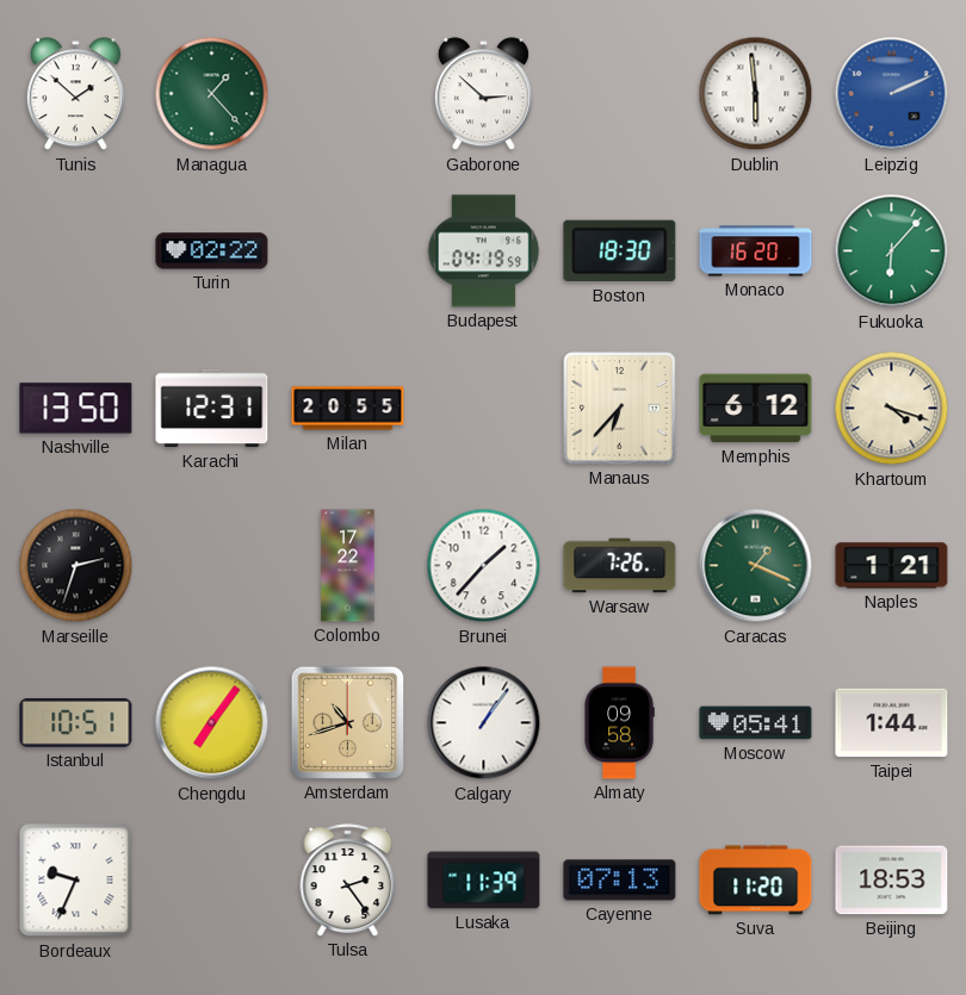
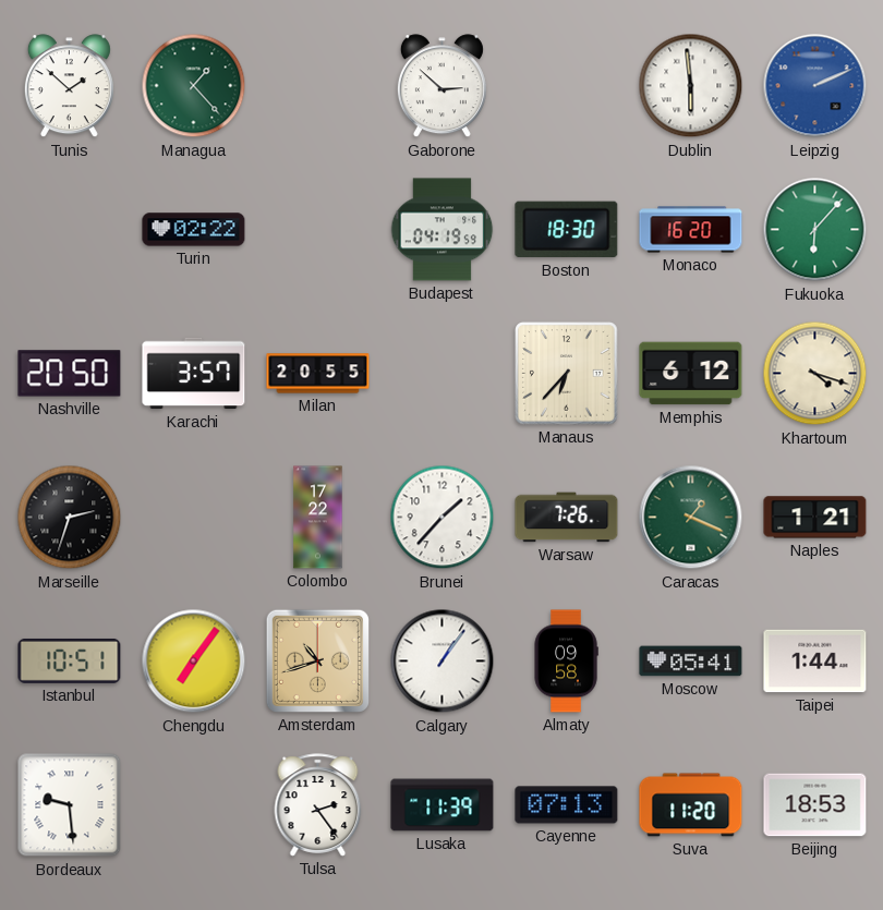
Nashville: 13:50 -> 20:50
Karachi: 12:31 -> 3:57
Bordeaux: 9:34 -> 9:29
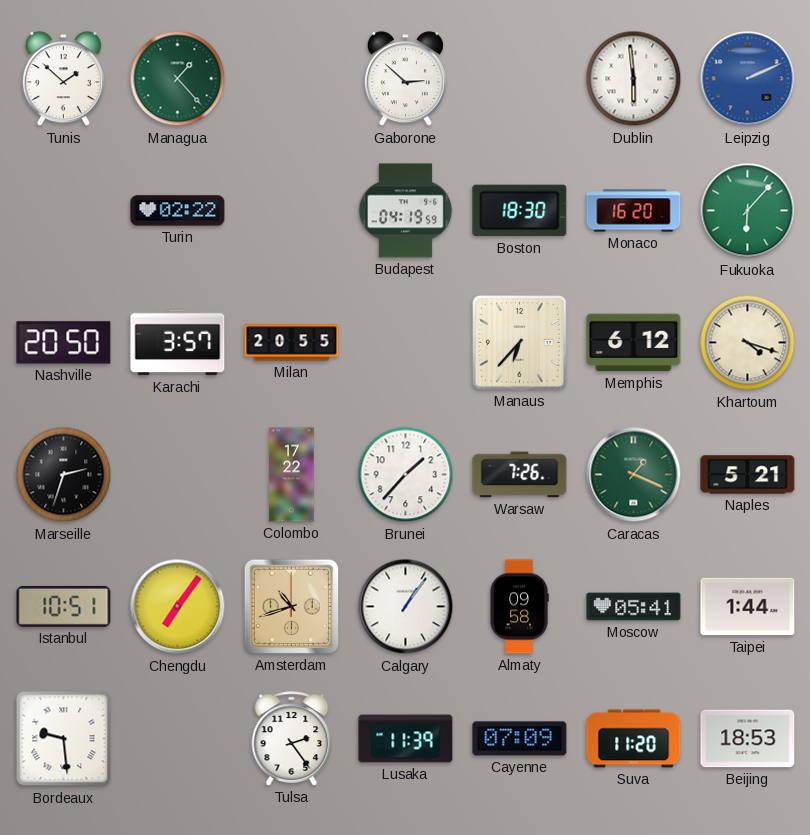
Naples: 1:21 -> 5:21
Cayenne: 07:13 -> 07:09
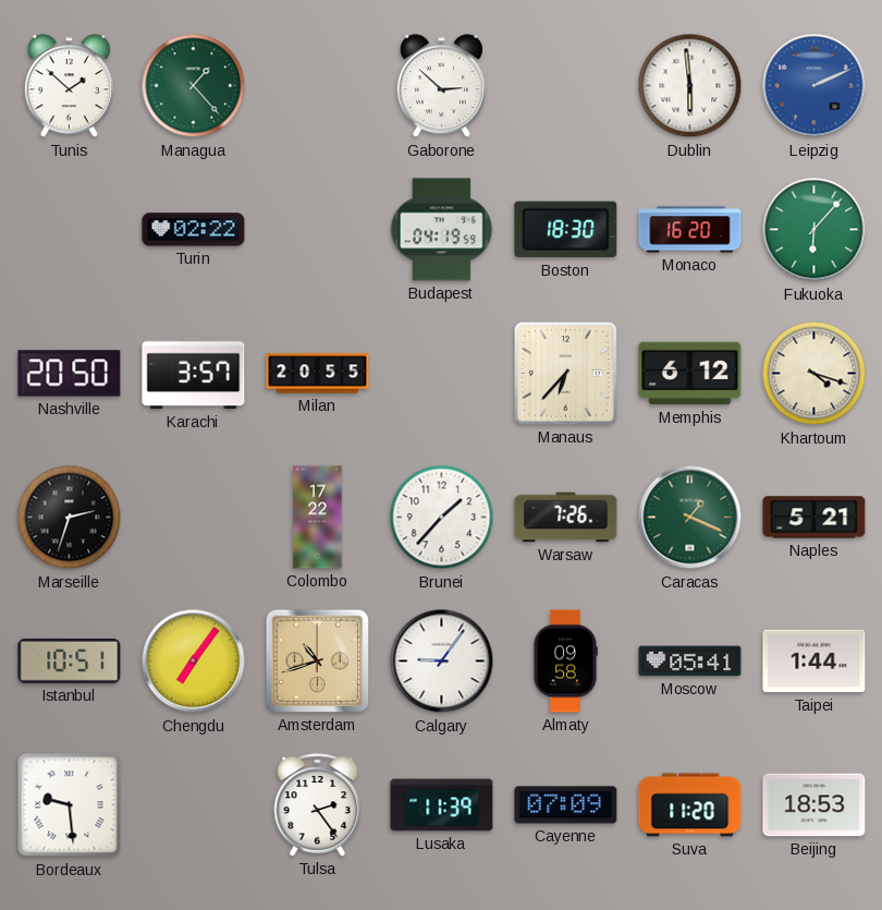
Calgary: 1:06 -> 9:06
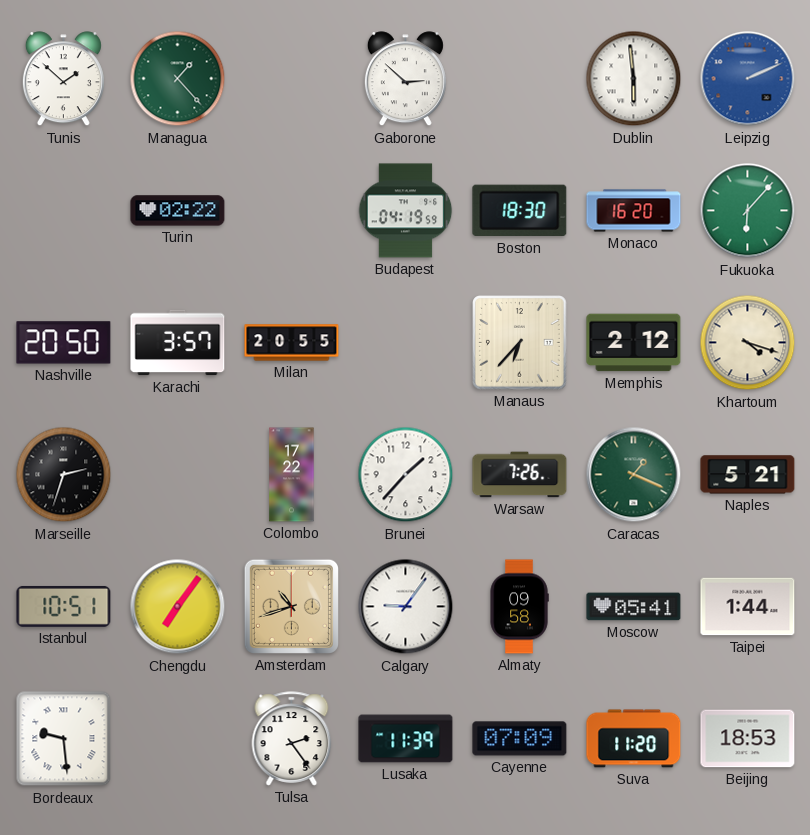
Memphis: 6:12 -> 2:12
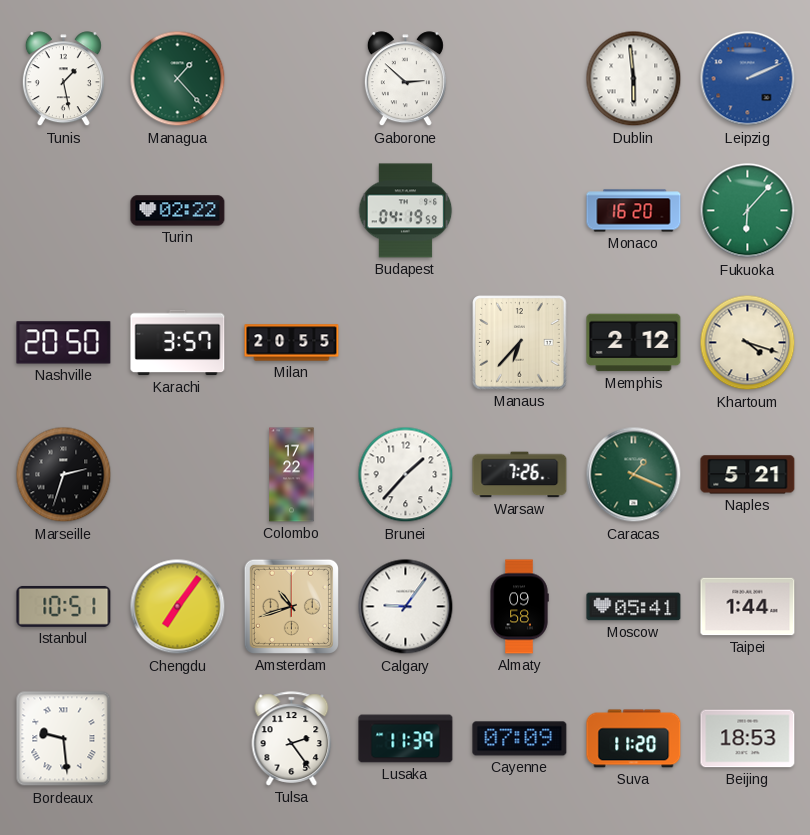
Tunis: 1:52 -> 1:28
Boston: 18:30 -> none
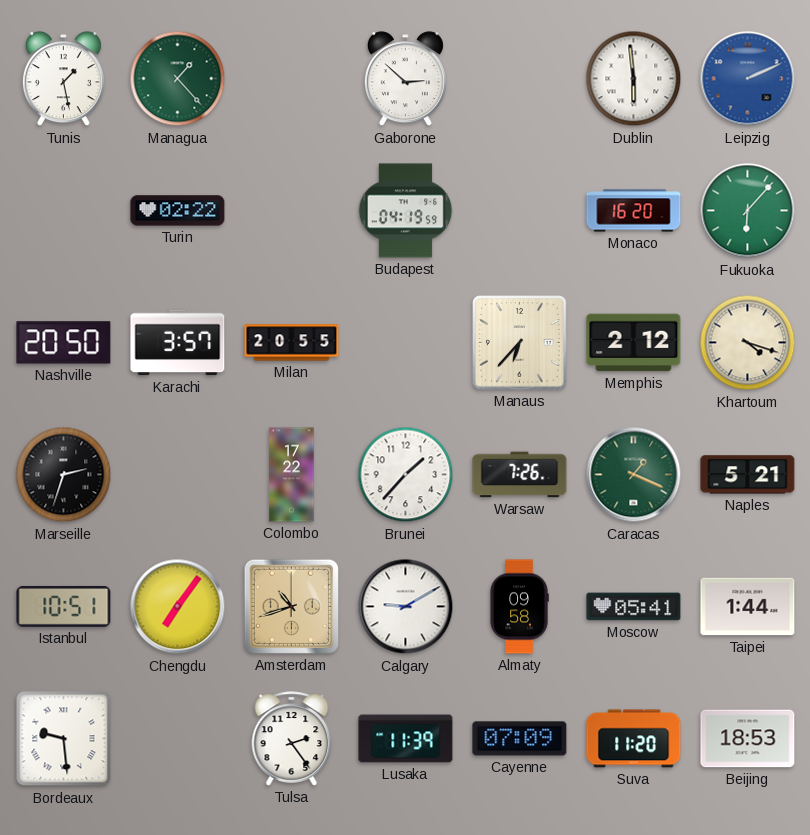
Calgary: 9:06 -> 9:10
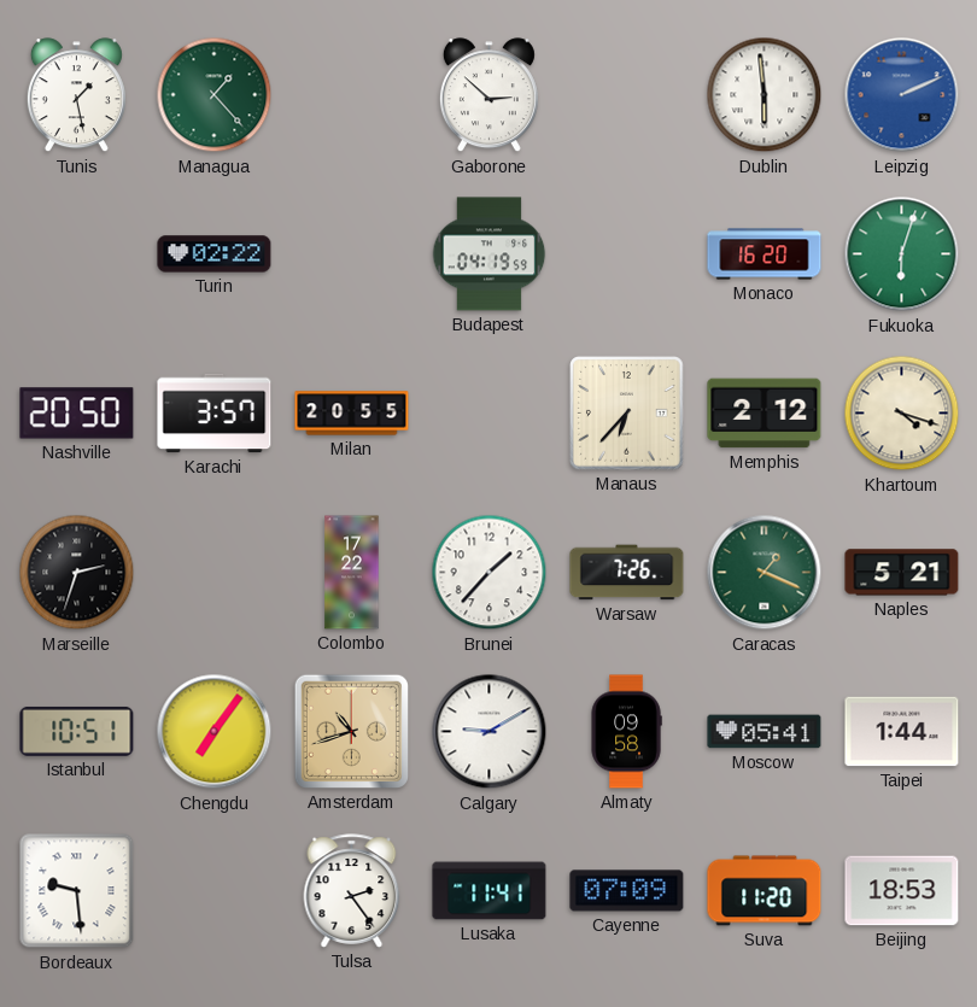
Fukuoka: 6:07 -> 6:03
Lusaka: 11:39 -> 11:41
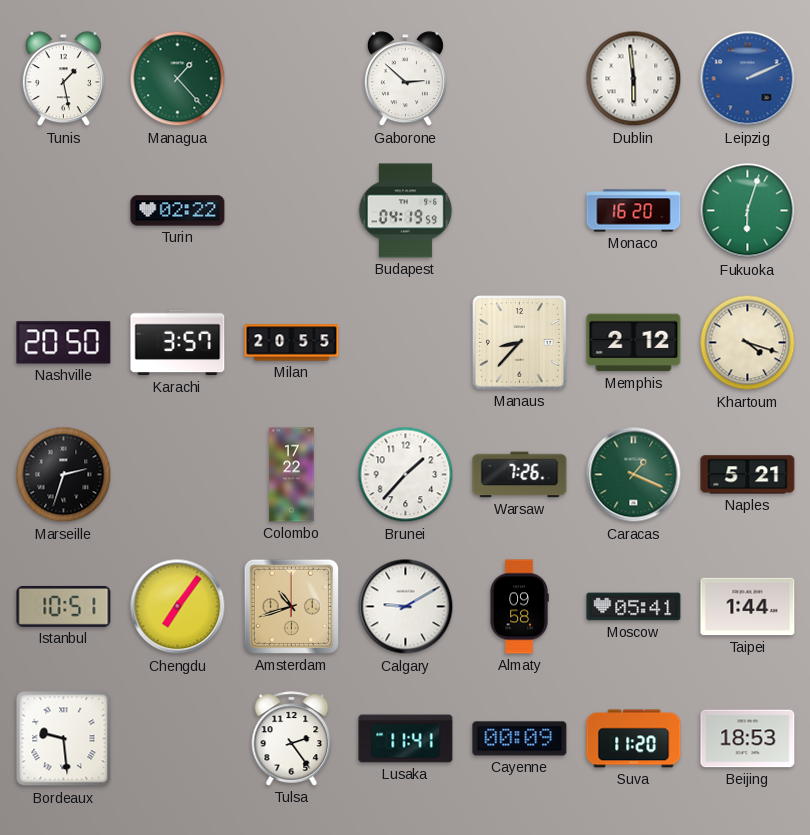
Manaus: 6:37 -> 8:37
Cayenne: 07:09 -> 00:09
